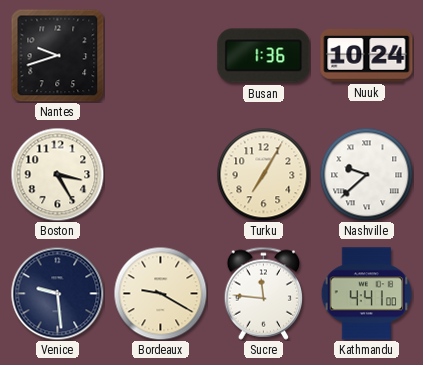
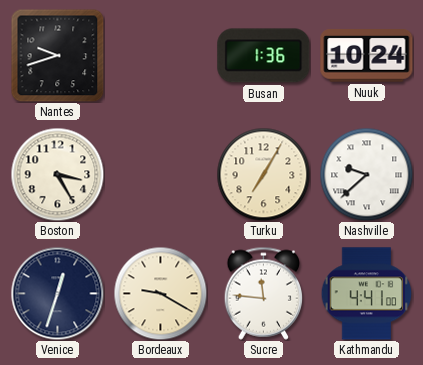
Venice: 9:29 -> 12:33
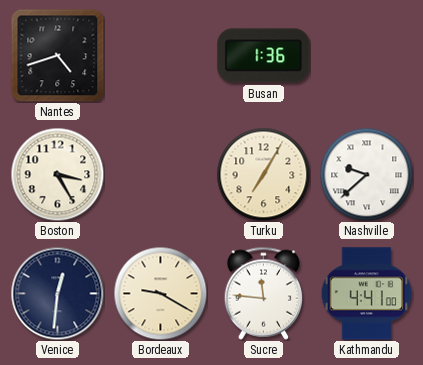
Nantes: 9:42 -> 4:42
Nuuk: 10:24 -> none
Venice: 12:33 -> 12:31
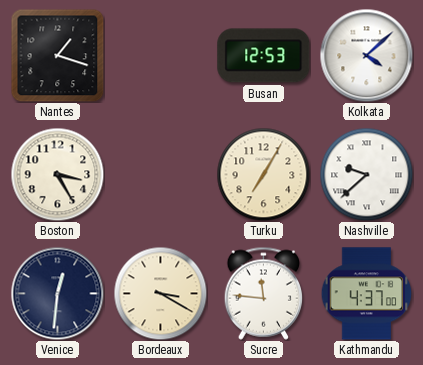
Nantes: 4:42 -> 1:18
Busan: 1:36 -> 12:53
Kolkata: none -> 4:08
Bordeaux: 9:20 -> 3:20
Kathmandu: 4:41 -> 4:37
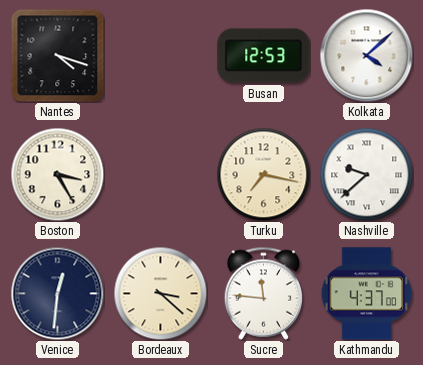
Nantes: 1:18 -> 4:18
Turku: 7:05 -> 7:17
Bordeaux: 3:20 -> 3:22
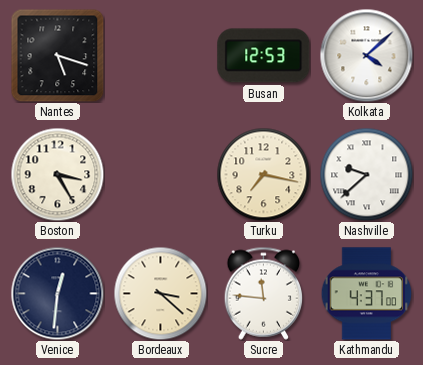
Nantes: 4:18 -> 5:18
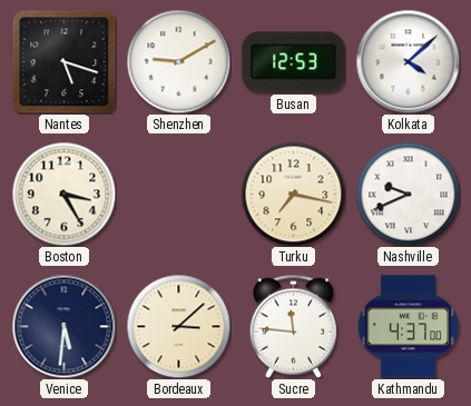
Shenzhen: none -> 9:10
Nashville: 9:38 -> 9:41
Venice: 12:31 -> 5:31
Bordeaux: 3:22 -> 3:08
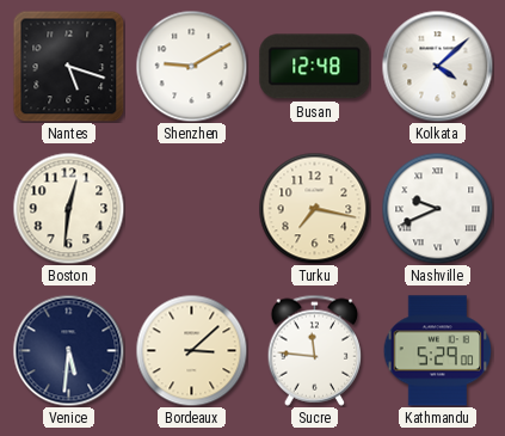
Busan: 12:53 -> 12:48
Boston: 3:25 -> 12:31
Kathmandu: 4:37 -> 5:29
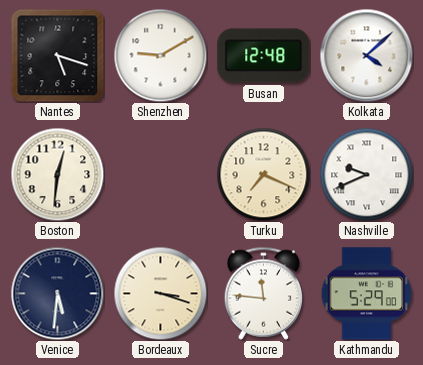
Turku: 7:17 -> 7:19
Bordeaux: 3:08 -> 3:18
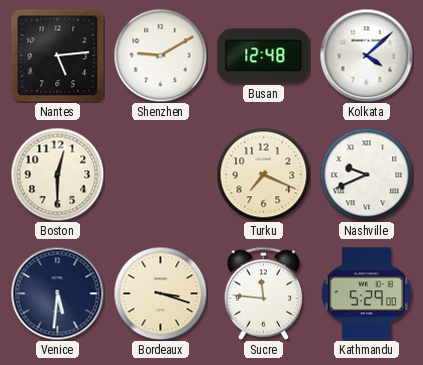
Nantes: 5:18 -> 5:14
Boston: 12:31 -> 12:30
